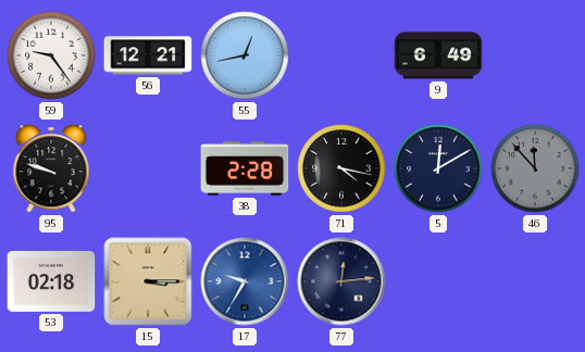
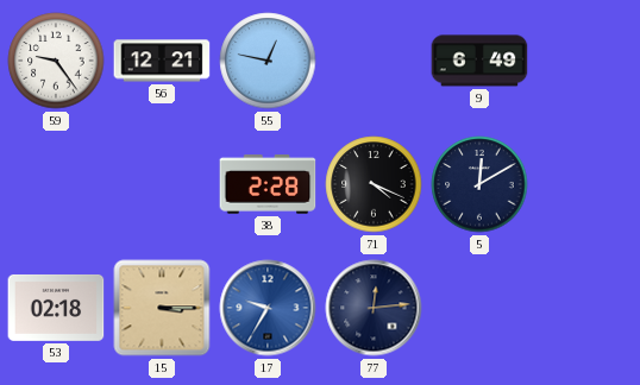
55: 12:43 -> 12:47
95: 9:48 -> none
71: 4:17 -> 4:19
46: 11:53 -> none
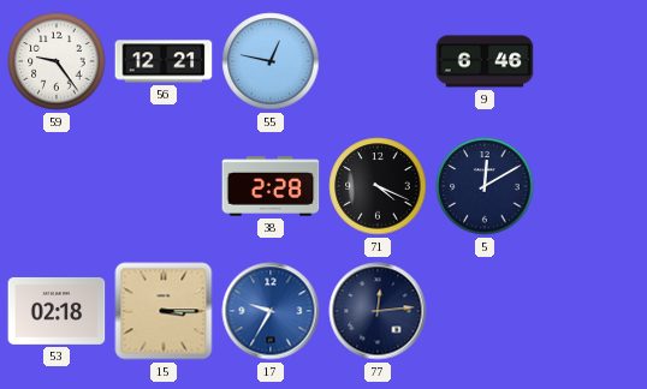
9: 6:49 -> 6:46
